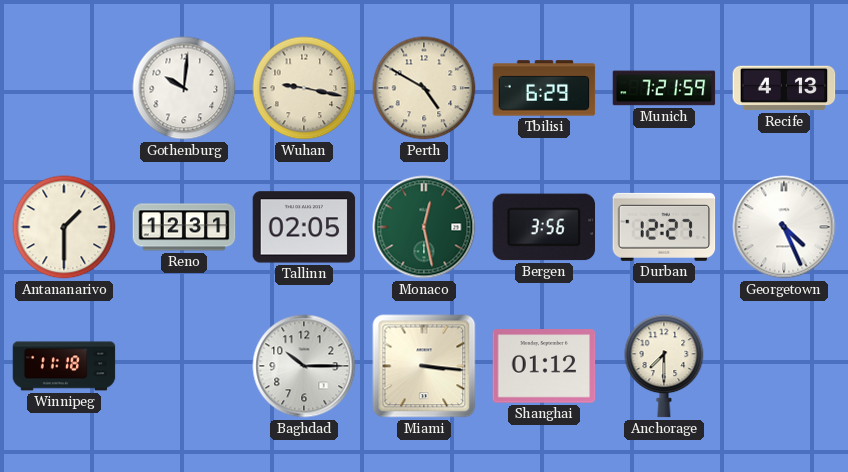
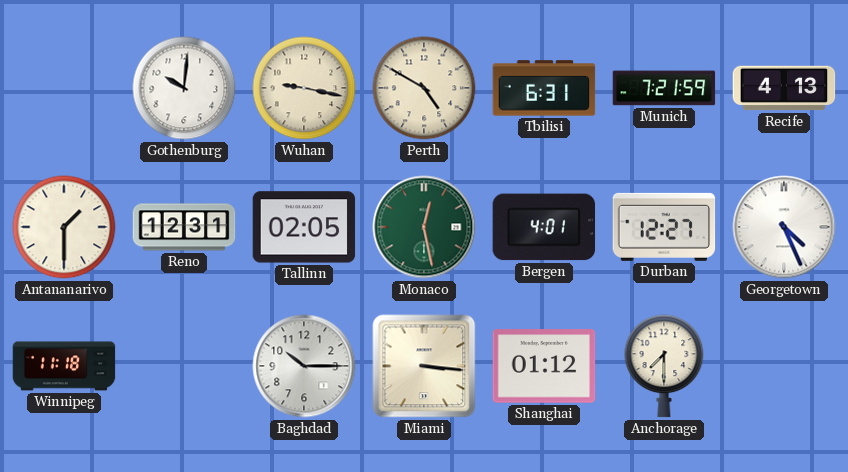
Tbilisi: 6:29 -> 6:31
Bergen: 3:56 -> 4:01
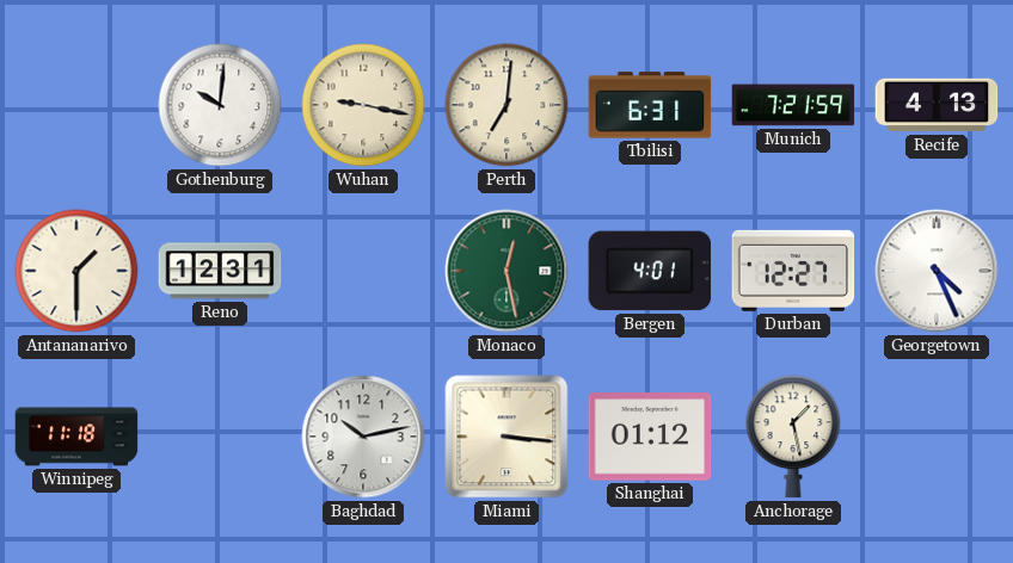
Perth: 4:50 -> 7:01
Tallinn: 02:05 -> none
Baghdad: 10:15 -> 10:13
Anchorage: 7:30 -> 1:28
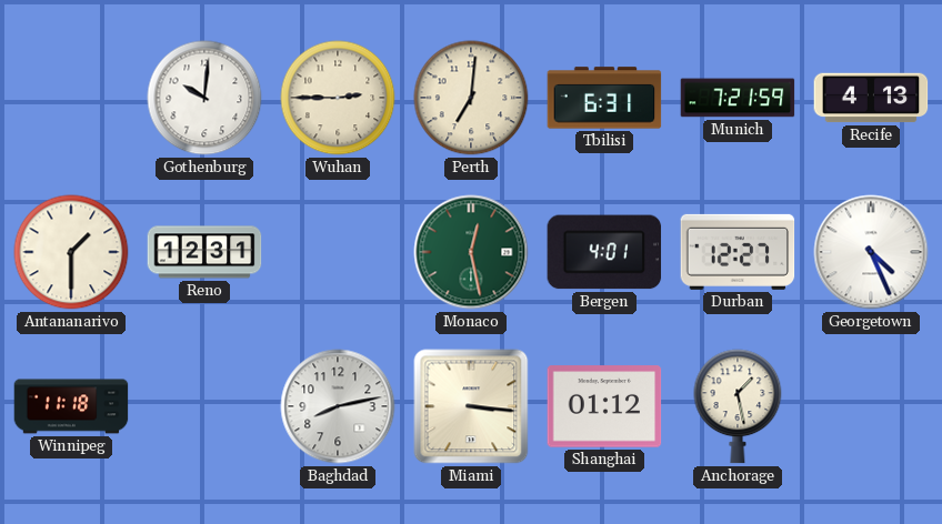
Wuhan: 9:17 -> 2:45
Baghdad: 10:13 -> 8:13
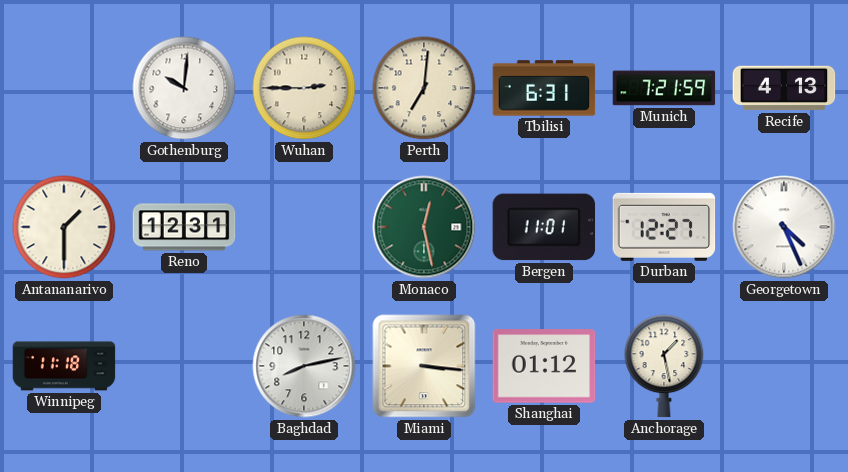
Bergen: 4:01 -> 11:01
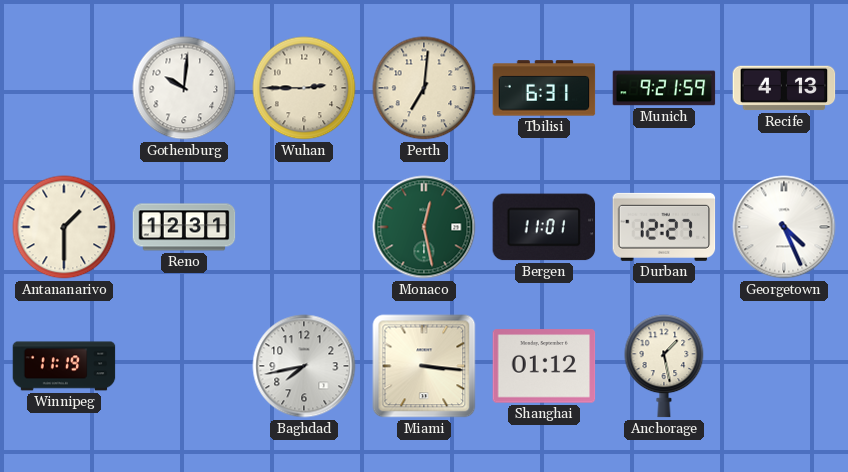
Munich: 7:21 -> 9:21
Winnipeg: 11:18 -> 11:19
Baghdad: 8:13 -> 7:43
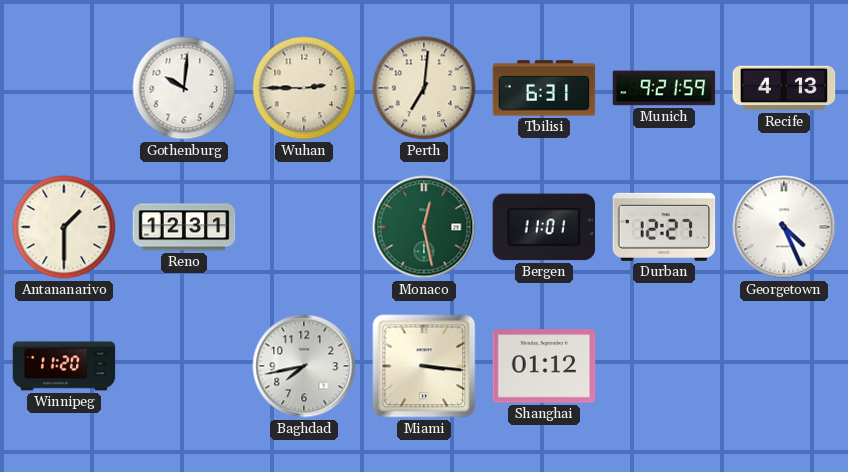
Winnipeg: 11:19 -> 11:20
Anchorage: 1:28 -> none
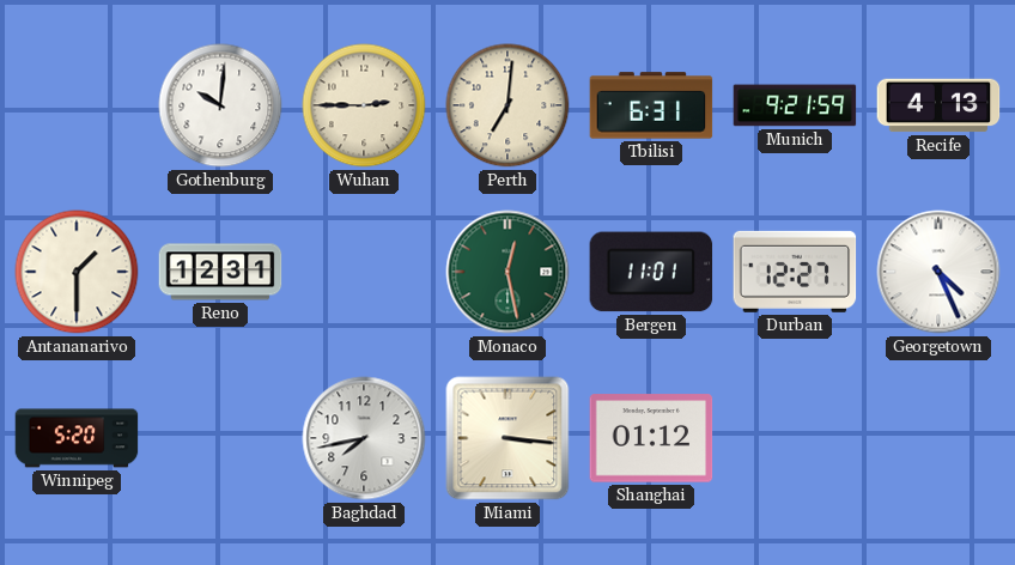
Winnipeg: 11:20 -> 5:20
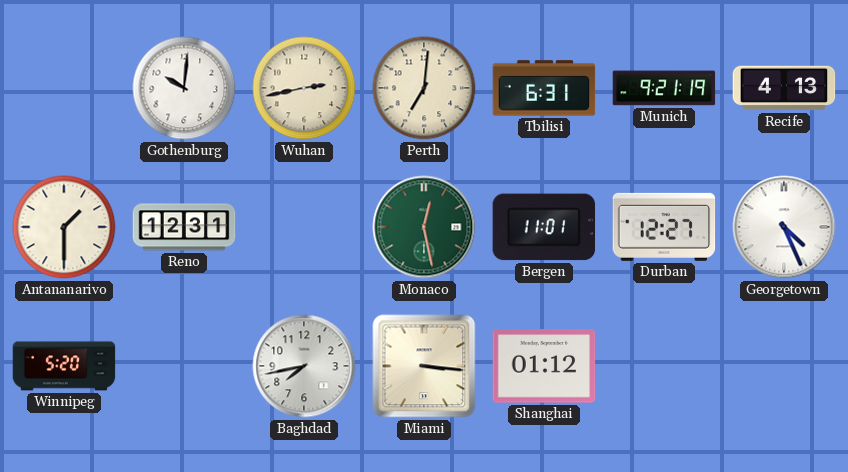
Wuhan: 2:45 -> 2:43
Munich: 9:21:59 -> 9:21:19
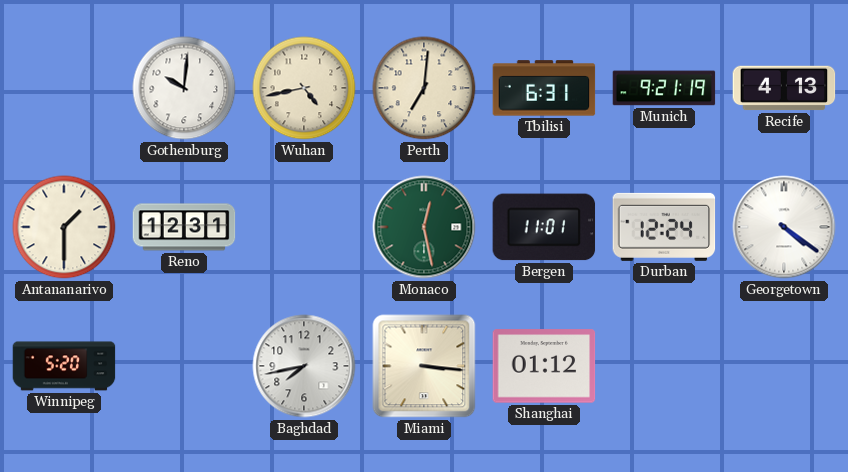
Wuhan: 2:43 -> 4:43
Durban: 12:27 -> 12:24
Georgetown: 4:26 -> 4:21
